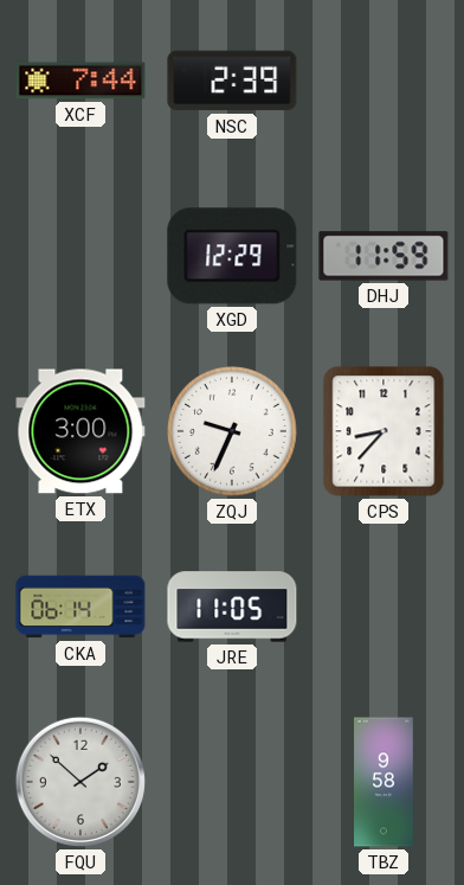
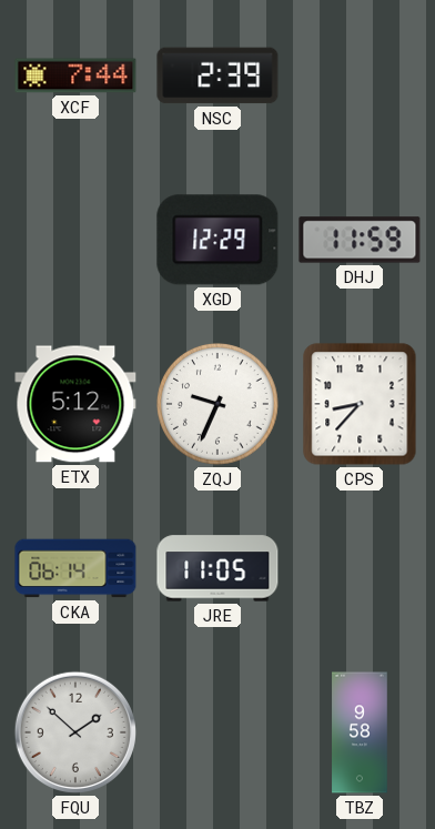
ETX: 3:00 -> 5:12
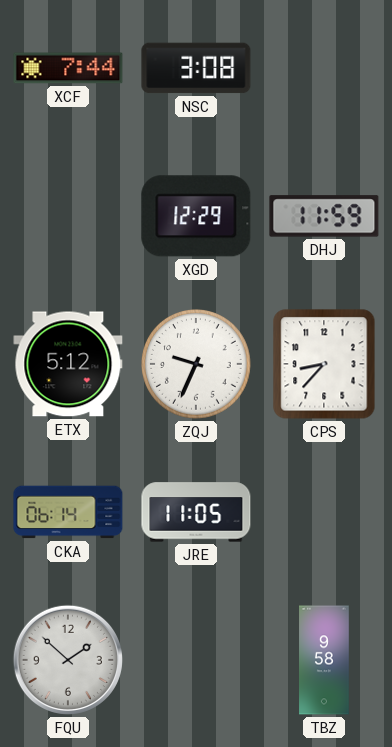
NSC: 2:39 -> 3:08
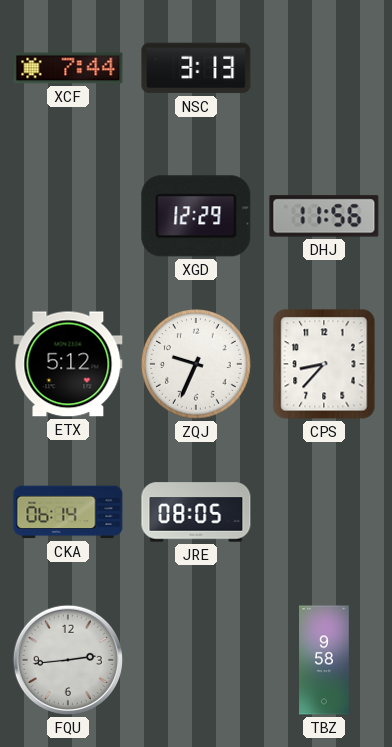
NSC: 3:08 -> 3:13
DHJ: 11:59 -> 11:56
JRE: 11:05 -> 08:05
FQU: 1:52 -> 2:44
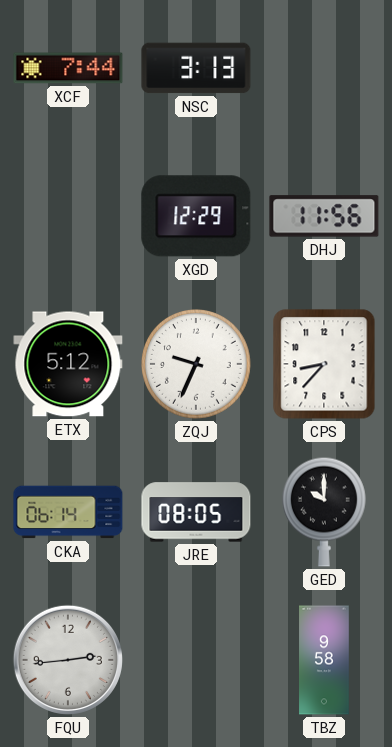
GED: none -> 10:00
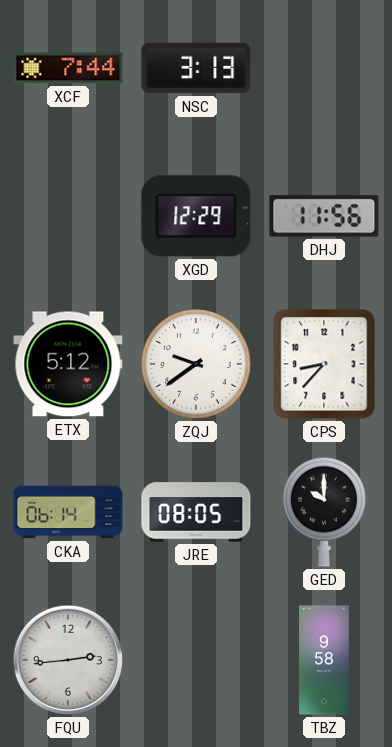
ZQJ: 9:34 -> 9:39
